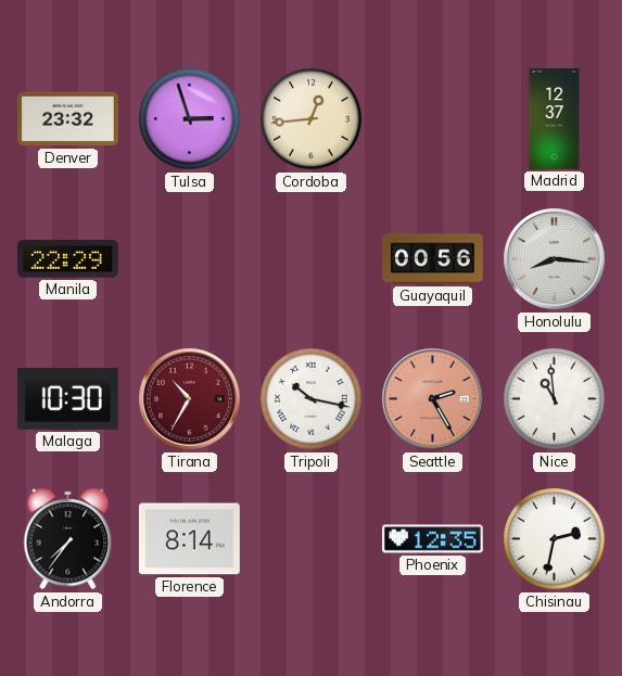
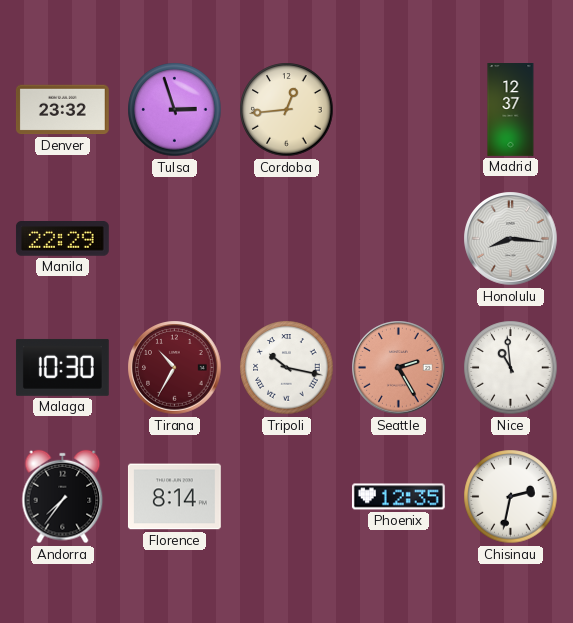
Guayaquil: 00:56 -> none
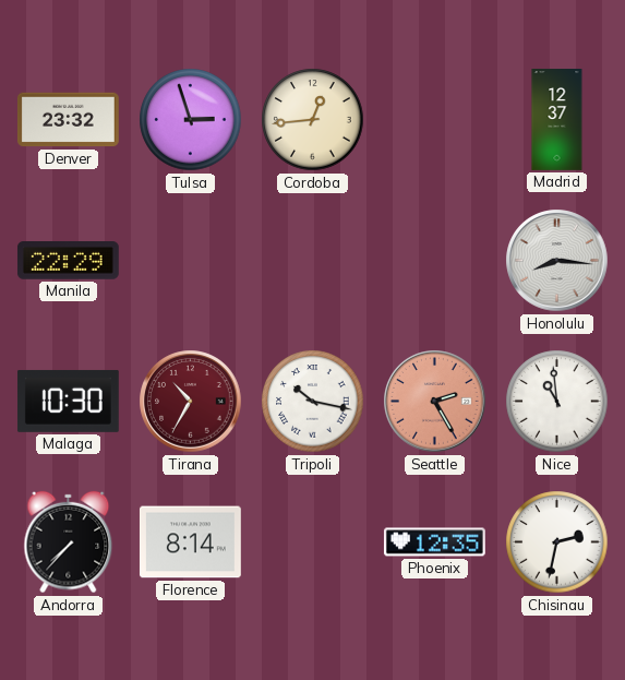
Andorra: 7:36 -> 7:37
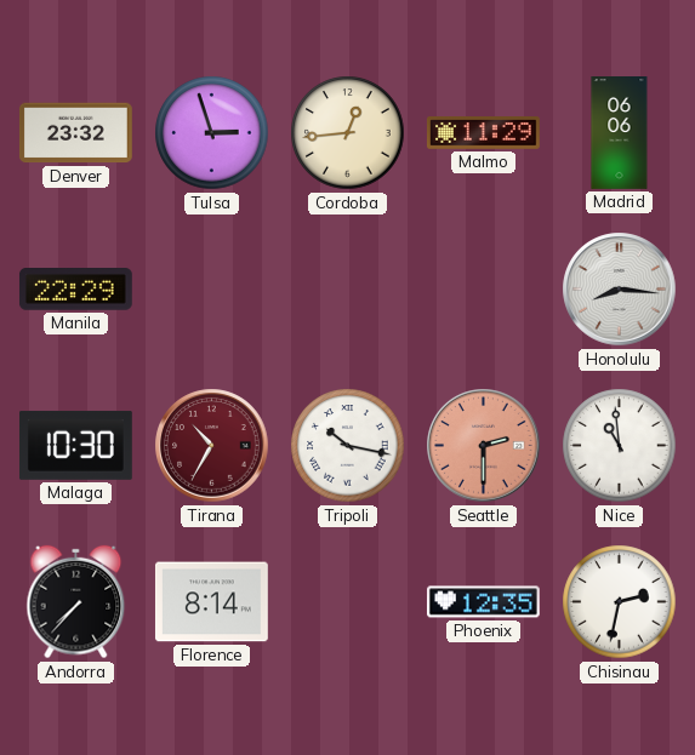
Malmo: none -> 11:29
Madrid: 12:37 -> 06:06
Seattle: 2:25 -> 2:30
